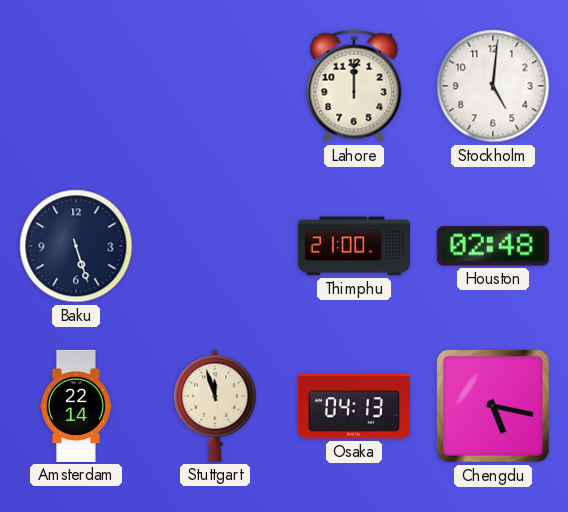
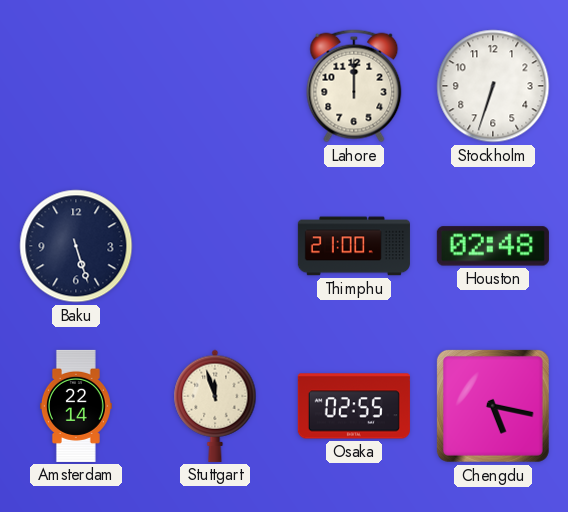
Stockholm: 5:01 -> 6:33
Osaka: 04:13 -> 02:55
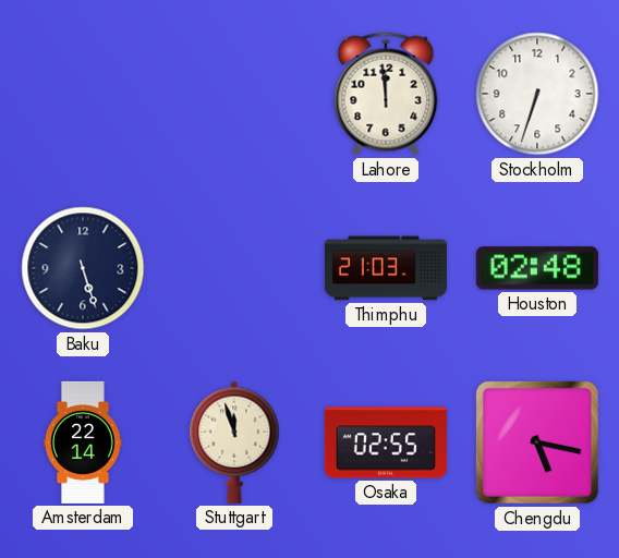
Lahore: 12:00 -> 11:59
Thimphu: 21:00 -> 21:03
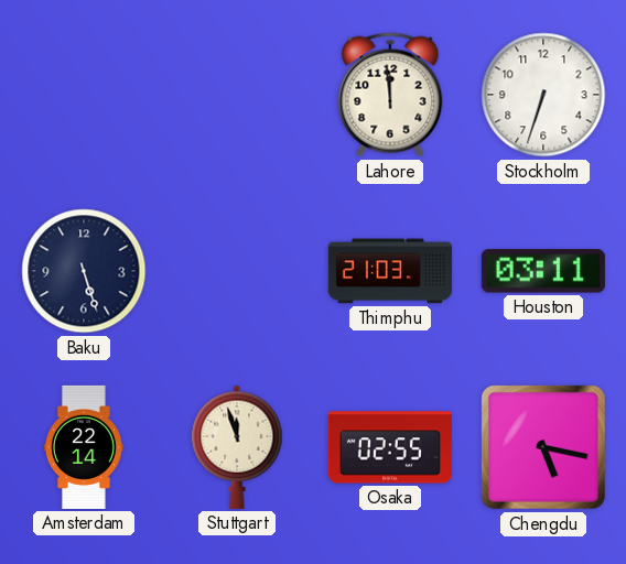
Houston: 02:48 -> 03:11
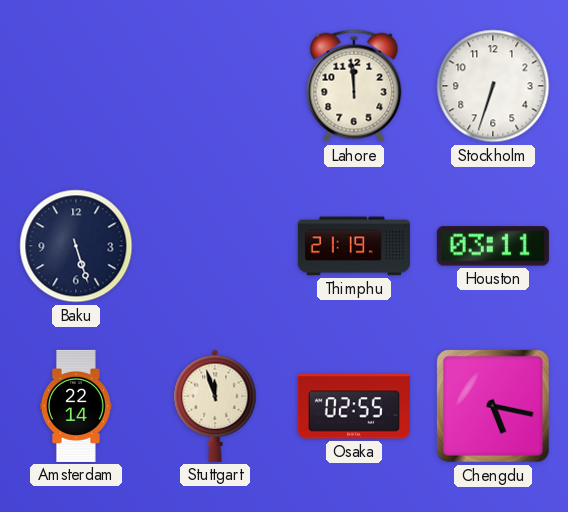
Thimphu: 21:03 -> 21:19
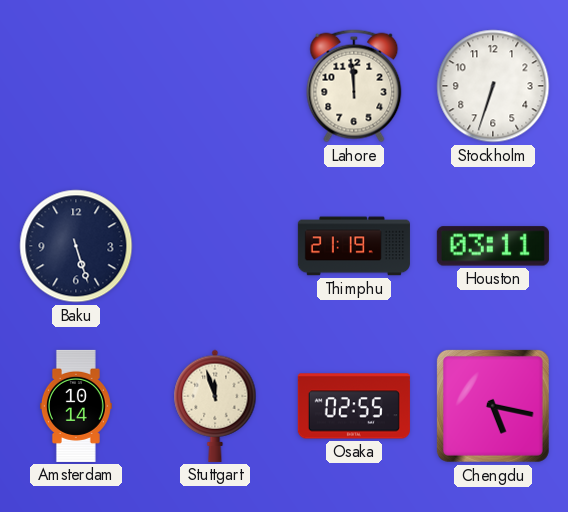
Amsterdam: 22:14 -> 10:14
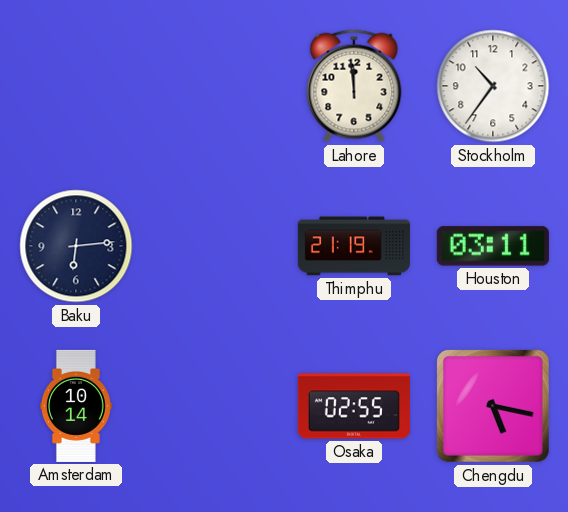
Stockholm: 6:33 -> 10:36
Baku: 5:27 -> 6:14
Stuttgart: 11:57 -> none
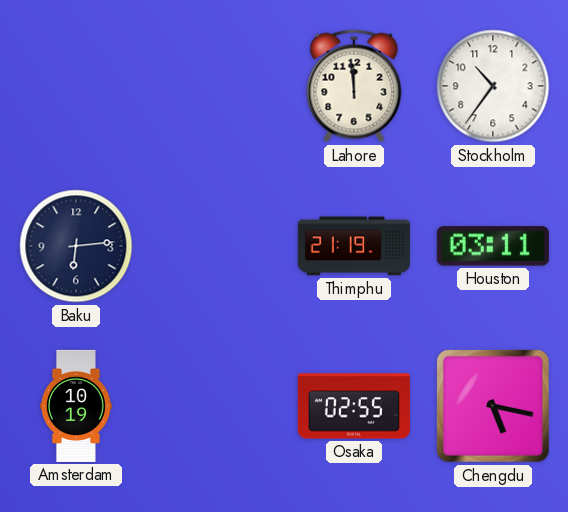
Amsterdam: 10:14 -> 10:19
